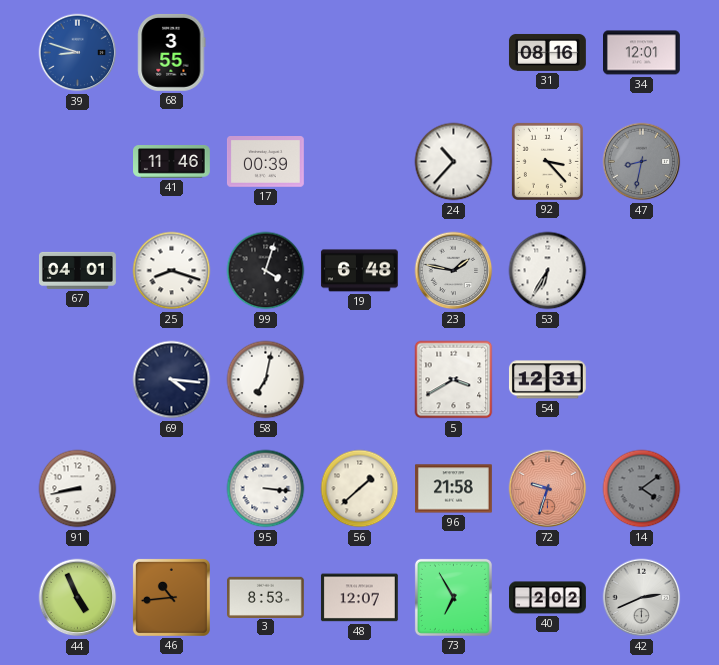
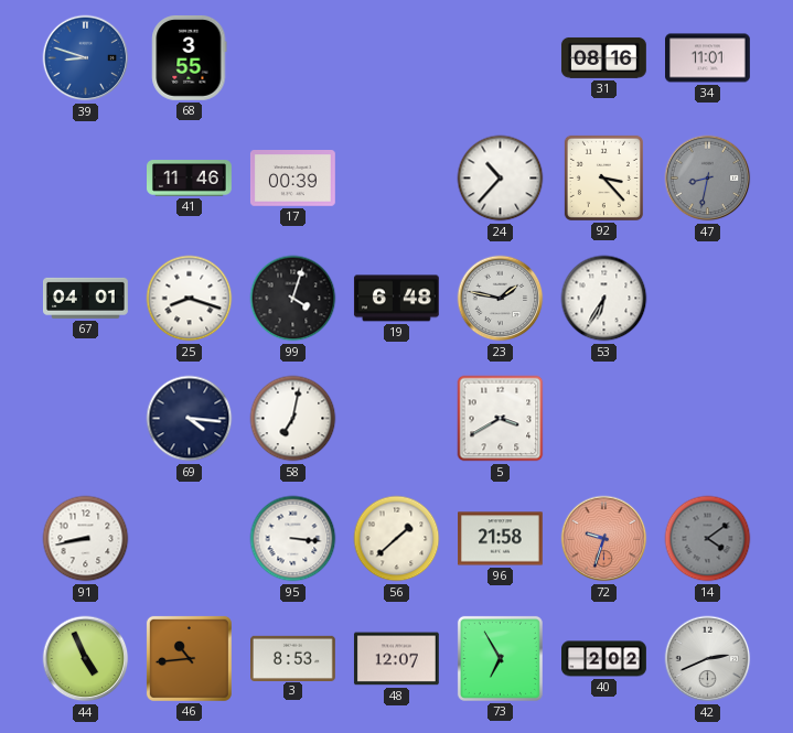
34: 12:01 -> 11:01
54: 12:31 -> none
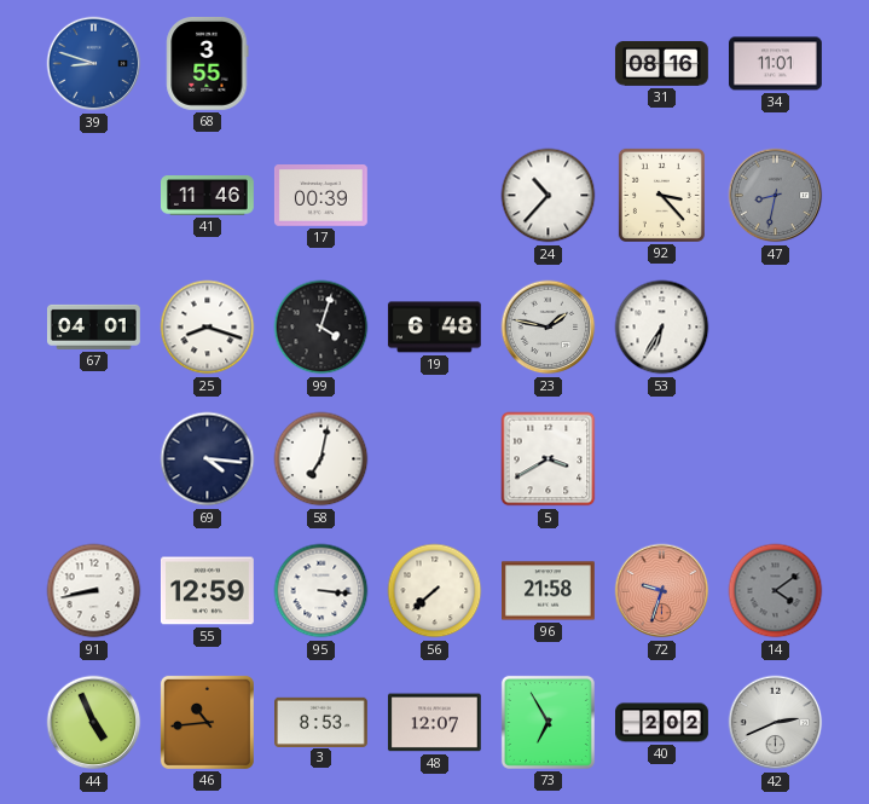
55: none -> 12:59
56: 1:38 -> 7:38
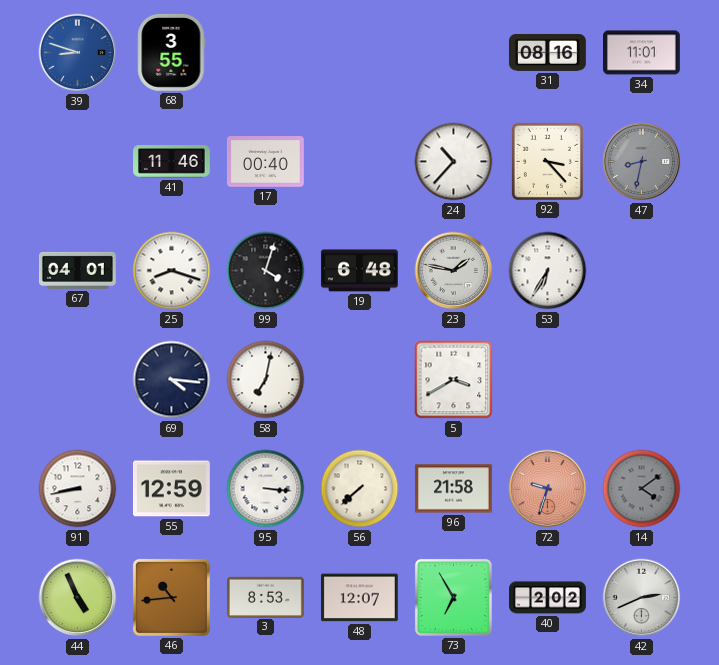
17: 00:39 -> 00:40
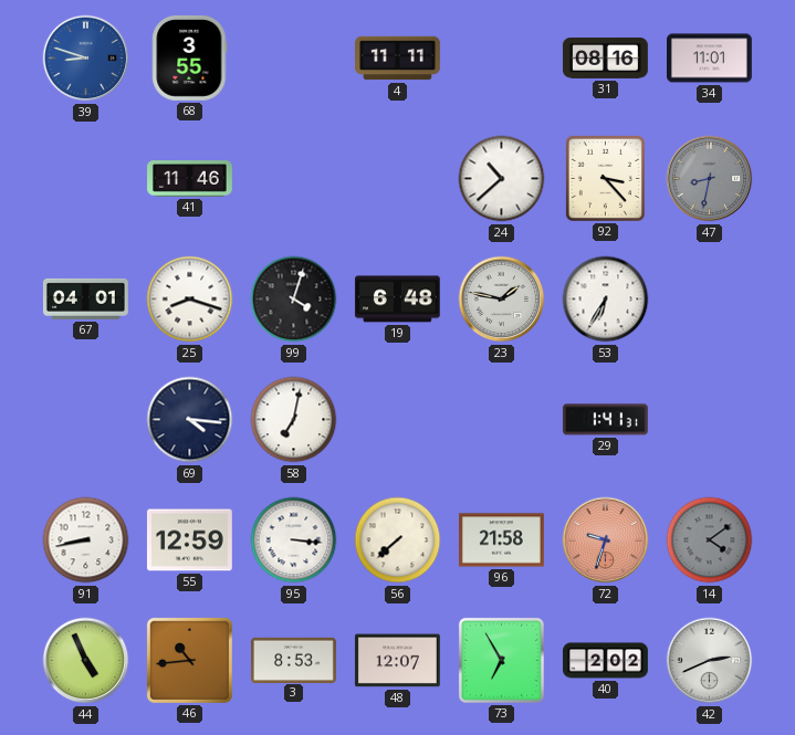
4: none -> 11:11
17: 00:40 -> none
24: 10:37 -> 10:38
5: 3:40 -> none
29: none -> 1:41
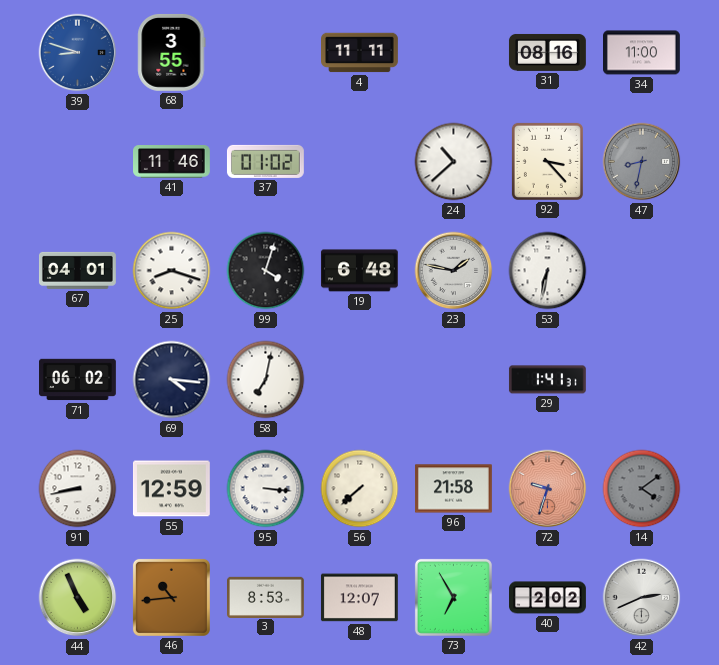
34: 11:01 -> 11:00
37: none -> 01:02
53: 6:35 -> 6:32
71: none -> 06:02
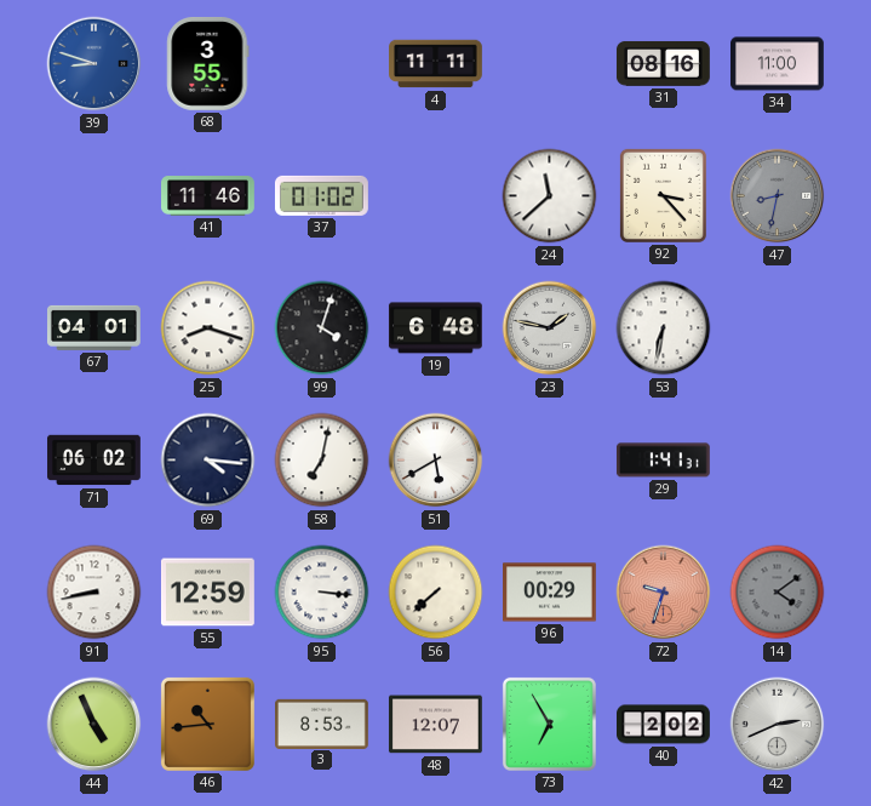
24: 10:38 -> 11:38
51: none -> 5:40
96: 21:58 -> 00:29
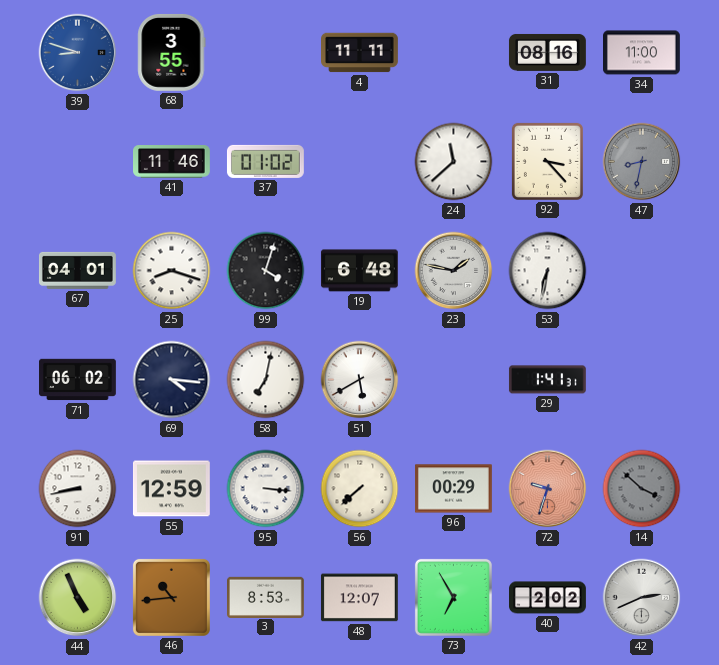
14: 4:09 -> 3:52
